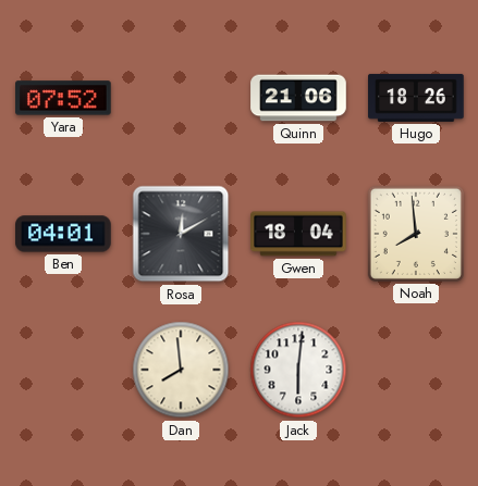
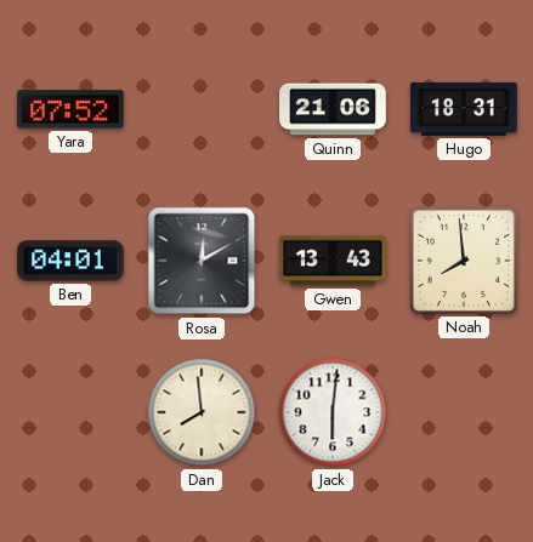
Hugo: 18:26 -> 18:31
Gwen: 18:04 -> 13:43
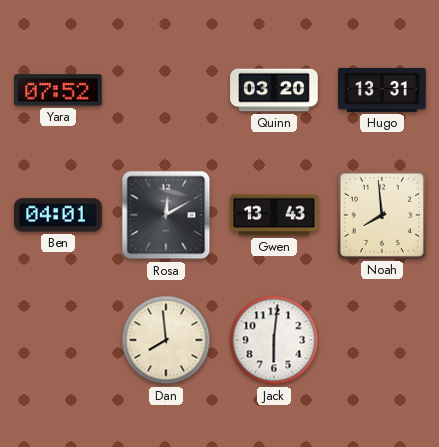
Quinn: 21:06 -> 03:20
Hugo: 18:31 -> 13:31
